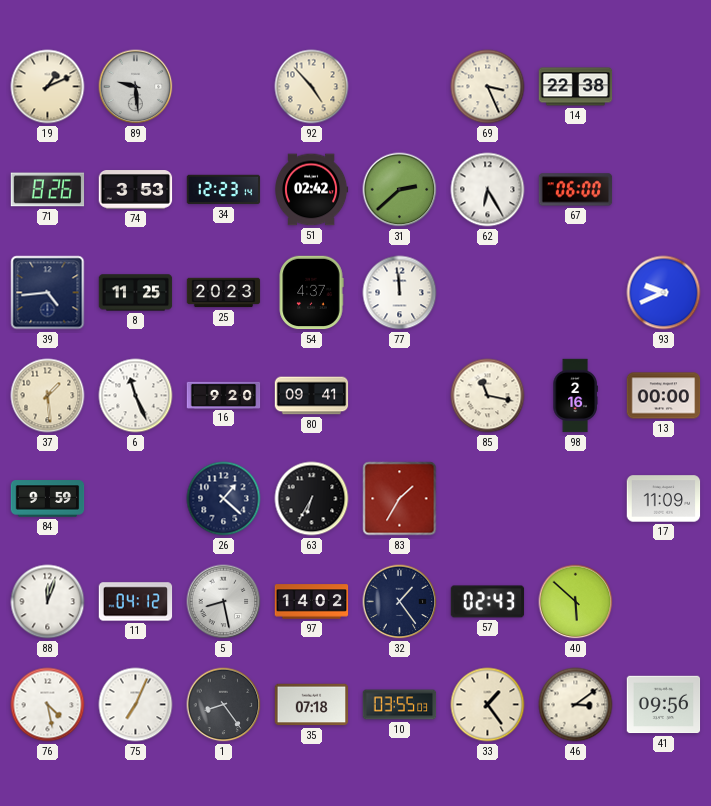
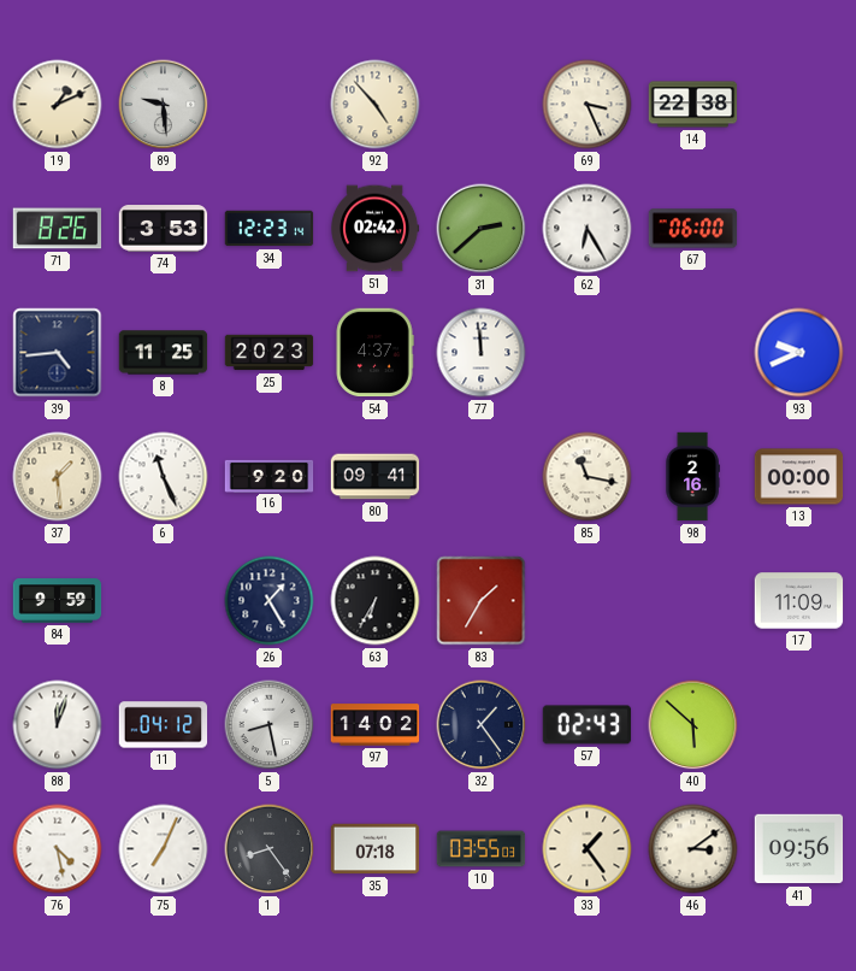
26: 1:22 -> 1:25
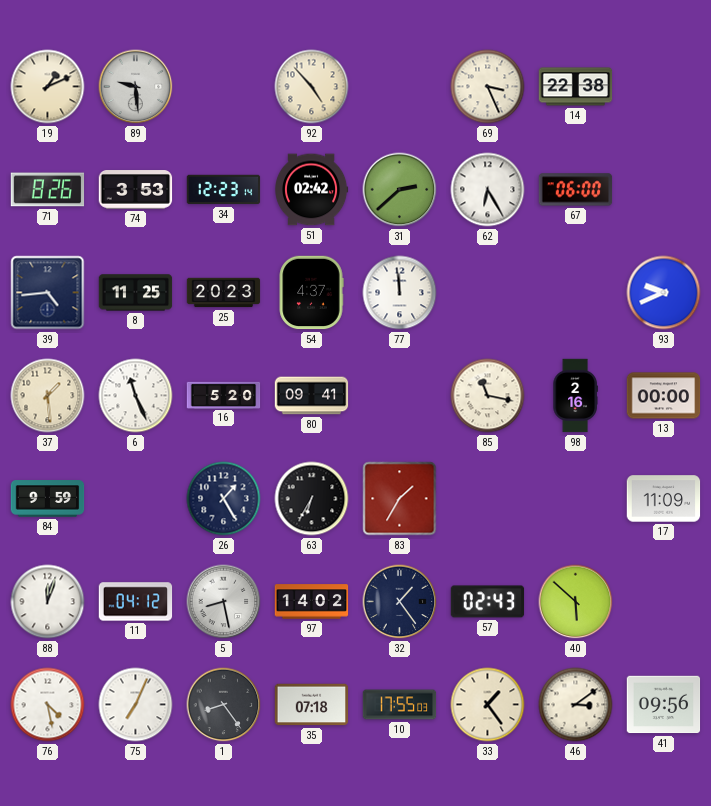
16: 9:20 -> 5:20
10: 03:55 -> 17:55
